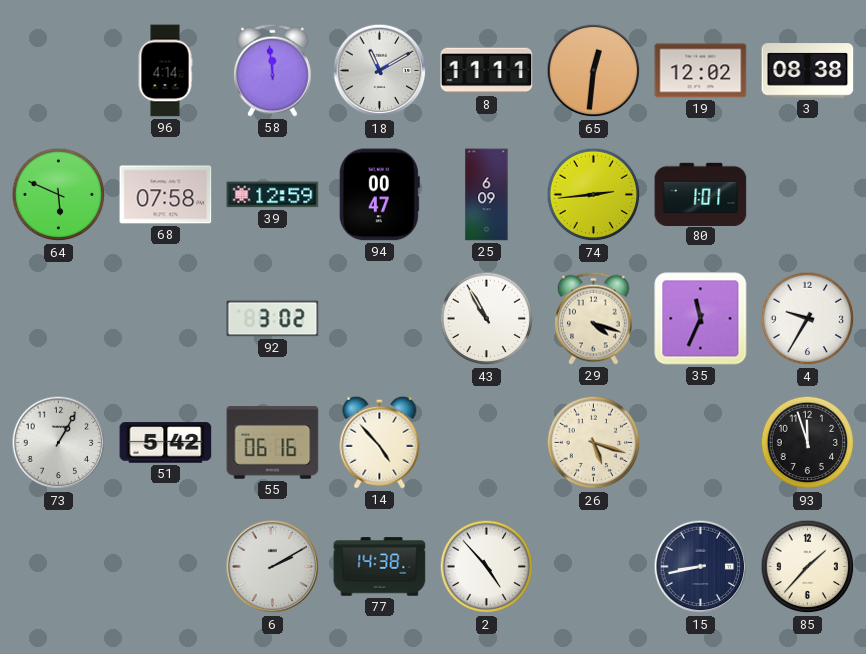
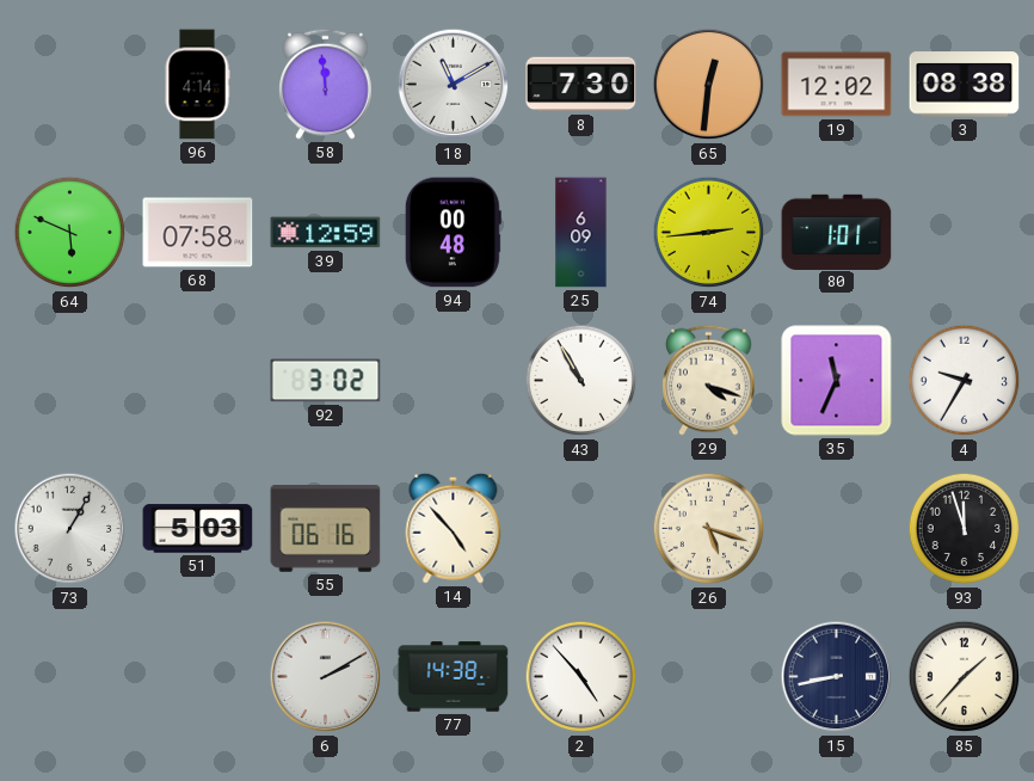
8: 11:11 -> 7:30
94: 00:47 -> 00:48
51: 5:42 -> 5:03
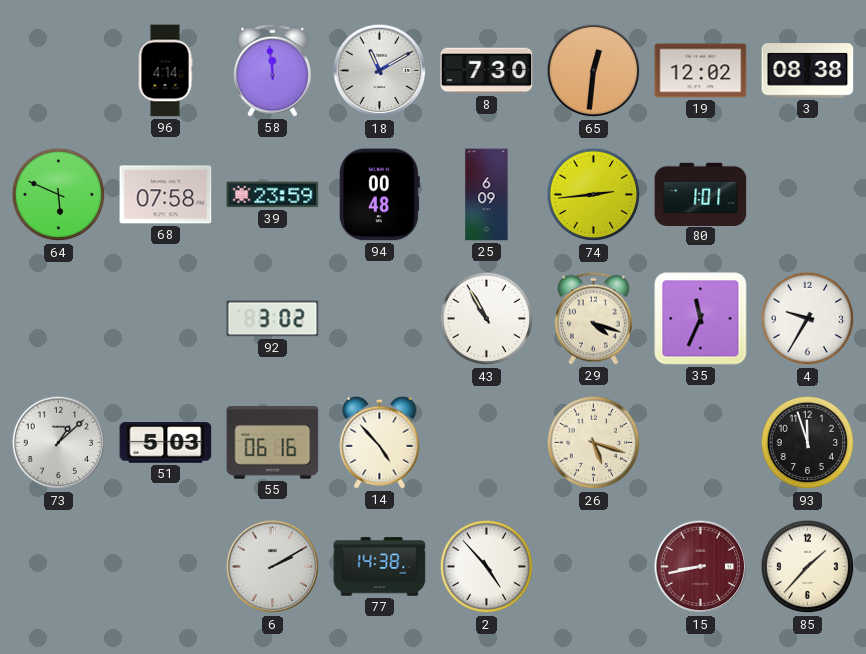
39: 12:59 -> 23:59
73: 1:05 -> 1:08
15 dial: navy -> burgundy
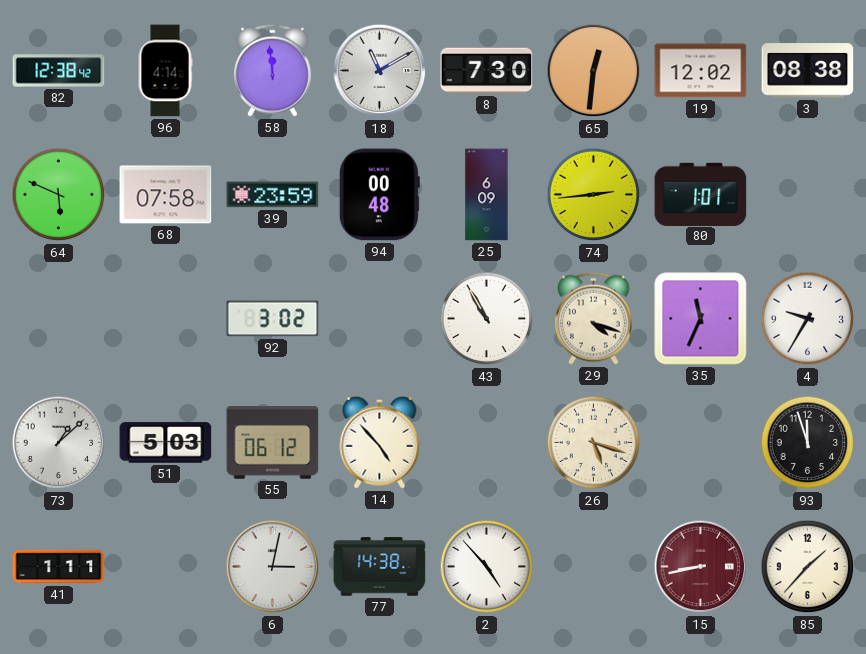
82: none -> 12:38
55: 06:16 -> 06:12
41: none -> 1:11
6: 2:10 -> 3:02
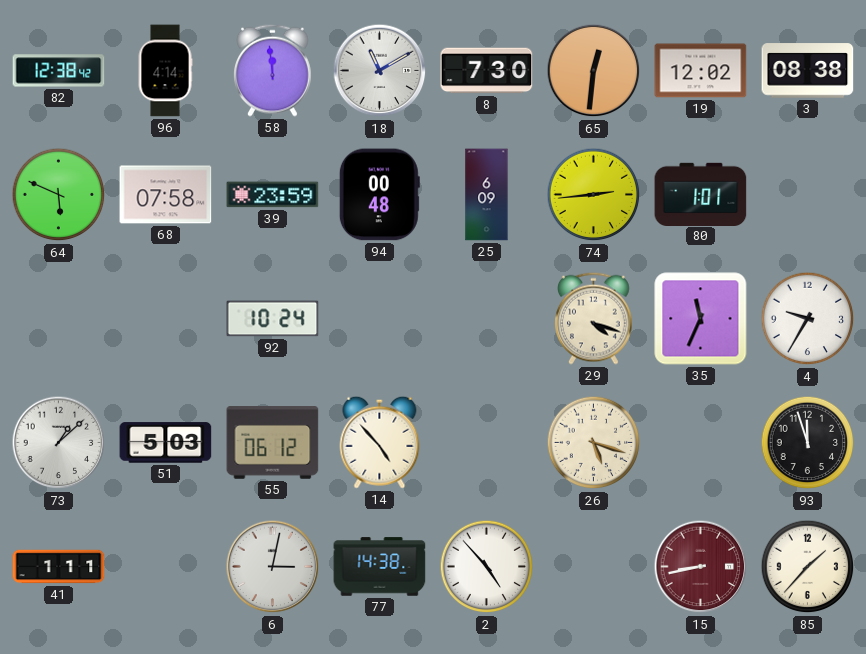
92: 3:02 -> 10:24
43: 10:55 -> none
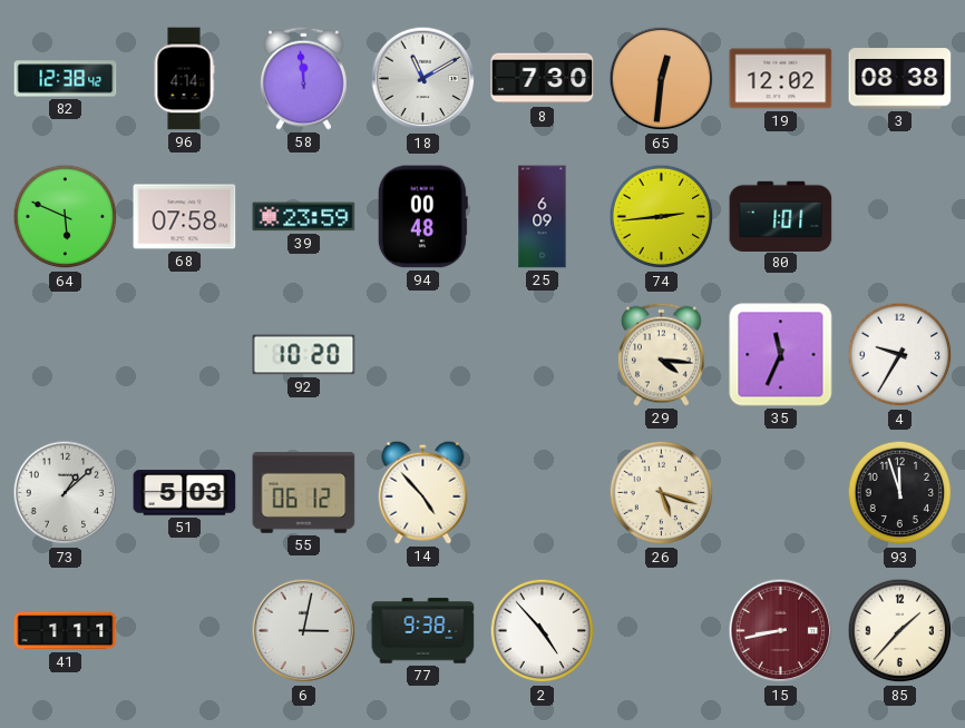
92: 10:24 -> 10:20
29: 4:18 -> 4:16
77: 14:38 -> 9:38
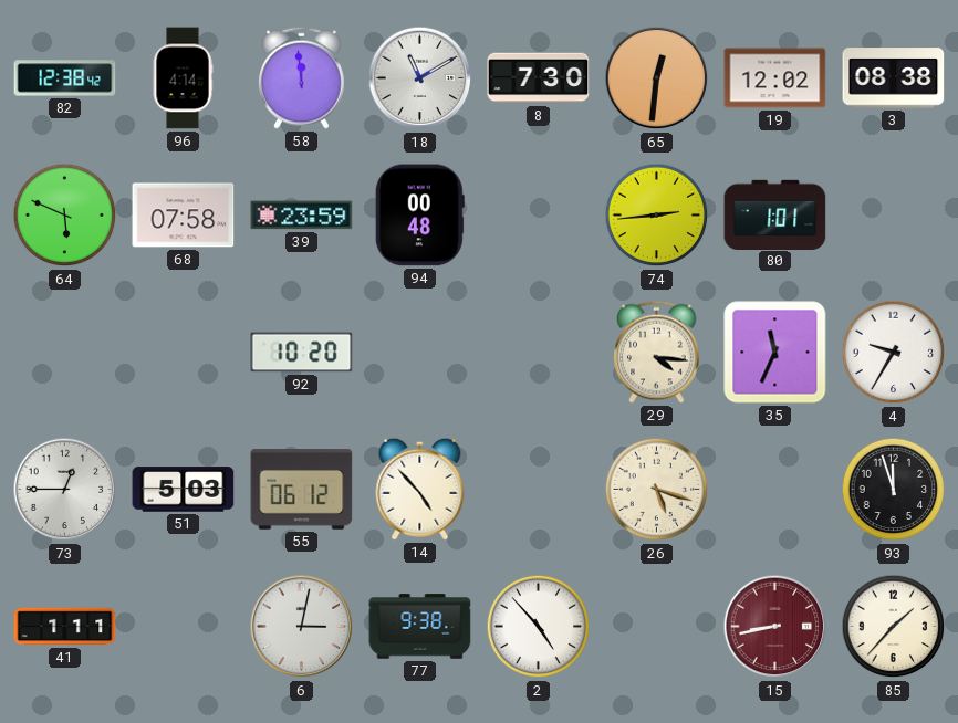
25: 6:09 -> none
73: 1:08 -> 12:45
